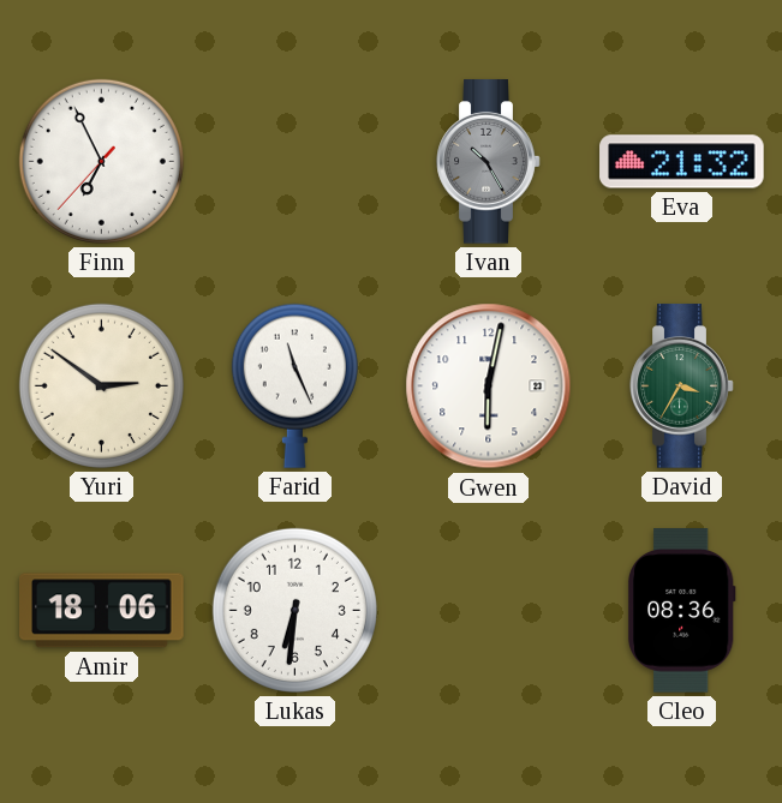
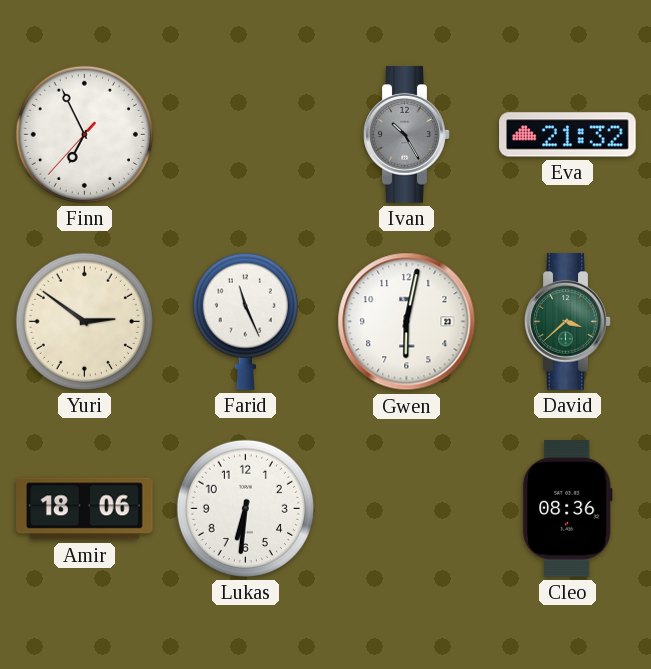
David: 3:35 -> 3:38
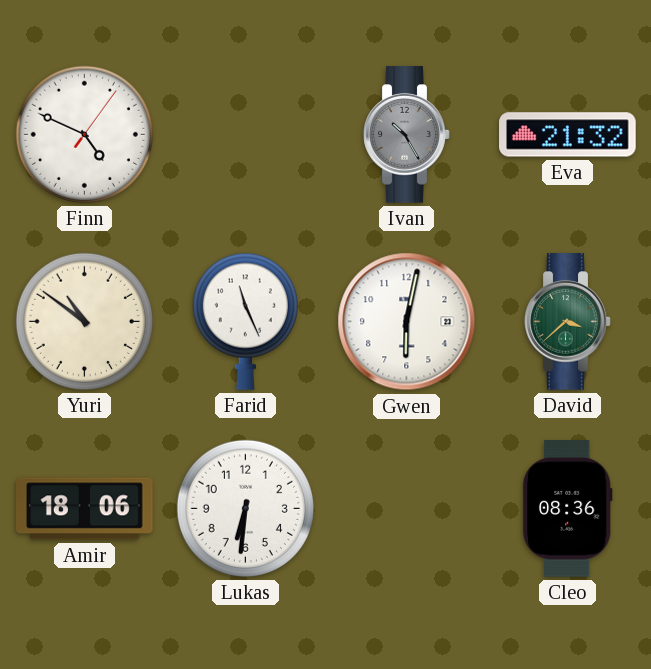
Finn: 6:55 -> 4:49
Yuri: 2:51 -> 10:51
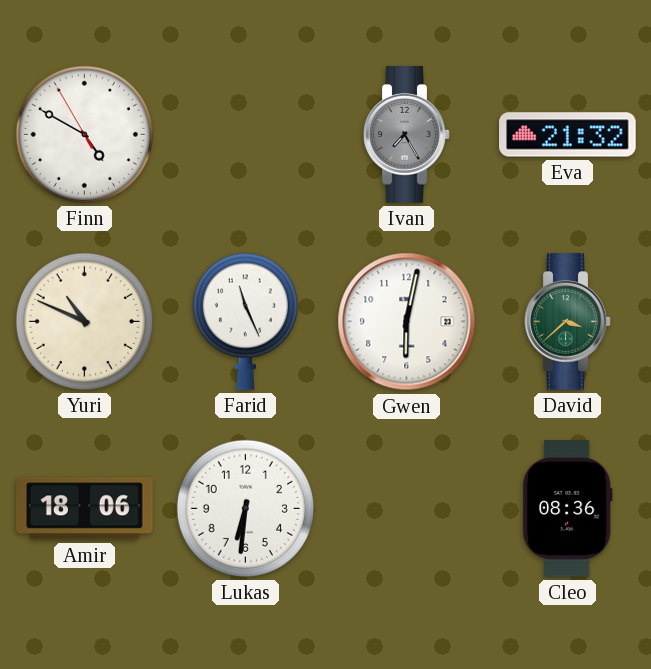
Finn: 4:49:06 -> 4:49:55
Ivan: 10:25 -> 7:25
Yuri: 10:51 -> 10:49
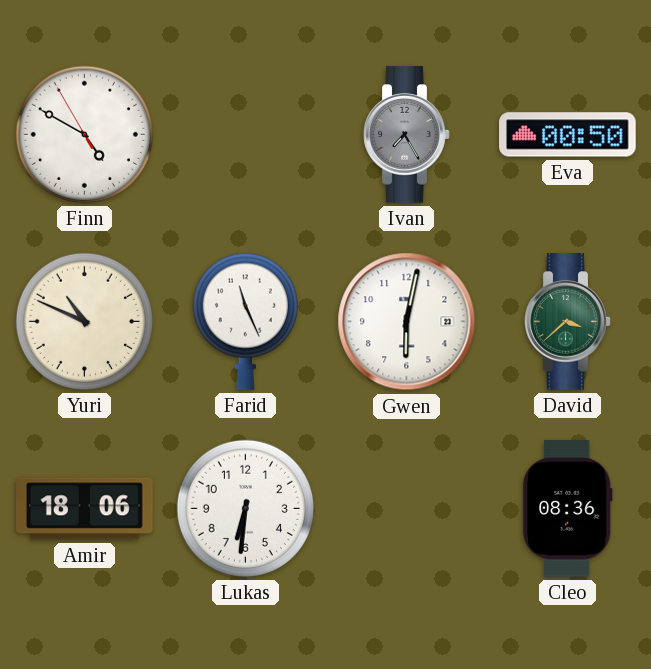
Eva: 21:32 -> 00:50
